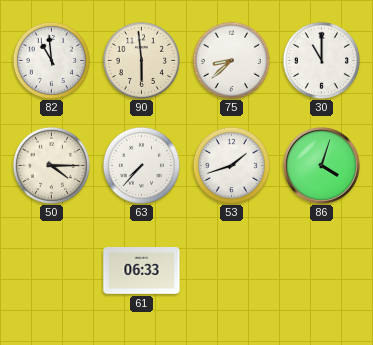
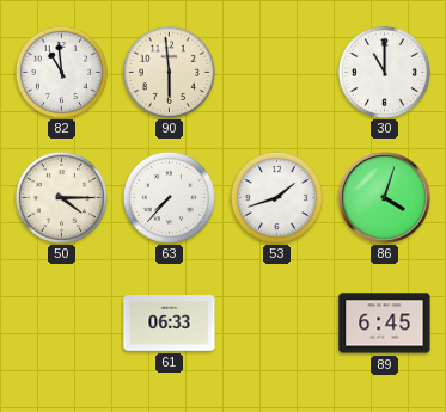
75: 8:38 -> none
89: none -> 6:45
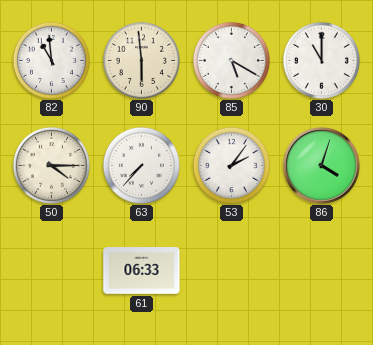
85: none -> 5:20
53: 1:42 -> 2:06
89: 6:45 -> none
